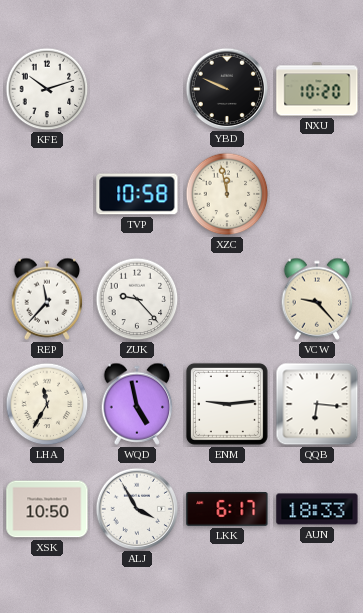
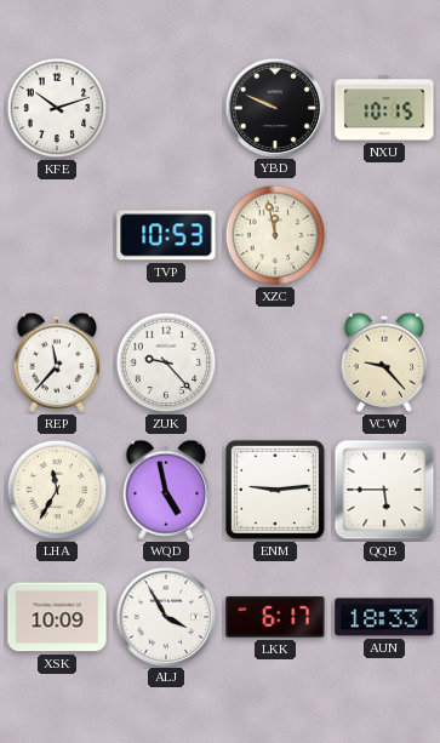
NXU: 10:20 -> 10:15
TVP: 10:58 -> 10:53
QQB: 6:16 -> 5:45
XSK: 10:50 -> 10:09
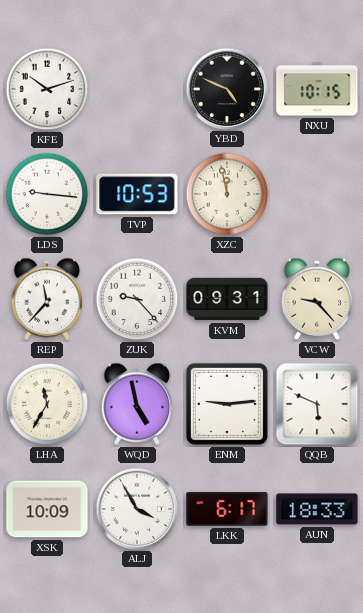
YBD: 9:49 -> 4:49
LDS: none -> 9:16
KVM: none -> 09:31
QQB: 5:45 -> 5:49
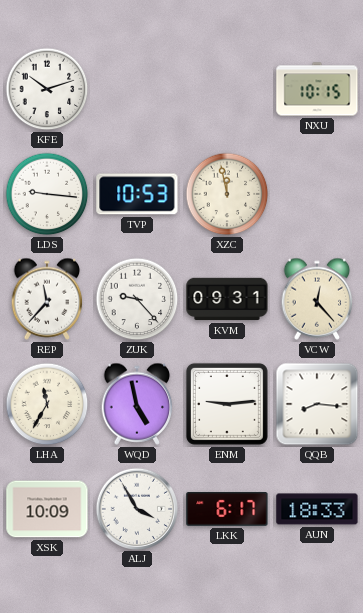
YBD: 4:49 -> none
VCW: 9:23 -> 12:23
QQB: 5:49 -> 8:16
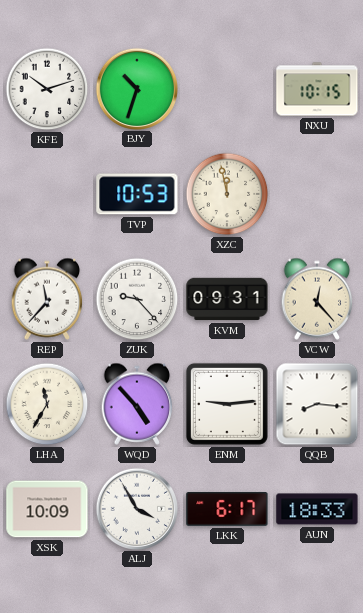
BJY: none -> 10:33
LDS: 9:16 -> none
WQD: 4:58 -> 4:53
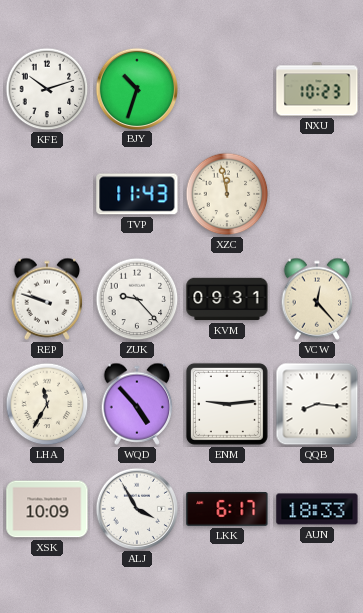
NXU: 10:15 -> 10:23
TVP: 10:53 -> 11:43
REP: 11:37 -> 9:48
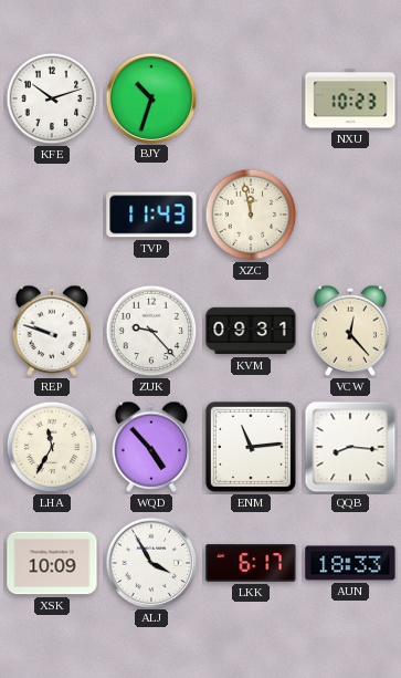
ENM: 9:14 -> 11:14
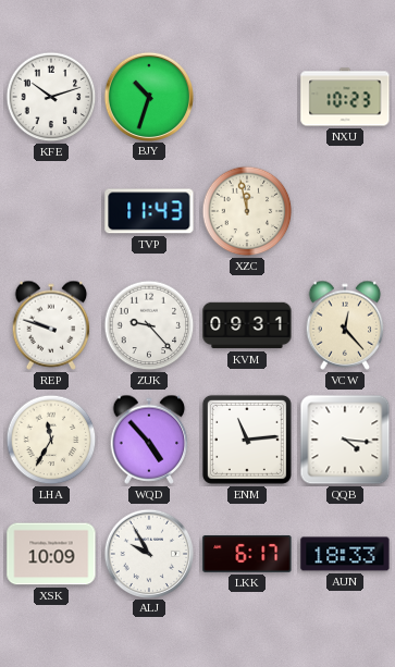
QQB: 8:16 -> 4:16
ALJ: 3:55 -> 9:55
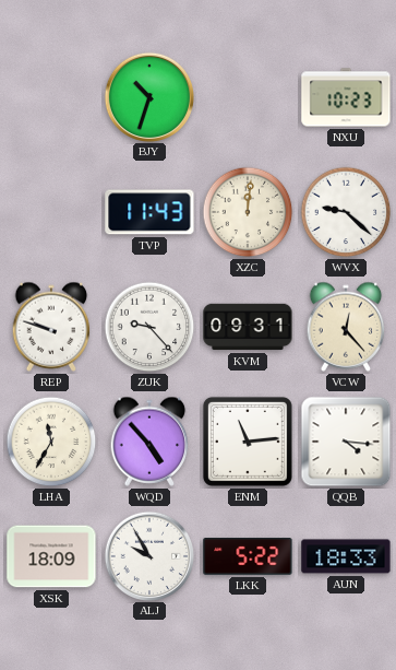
KFE: 10:12 -> none
XZC: 11:58 -> 12:01
WVX: none -> 9:22
XSK: 10:09 -> 18:09
LKK: 6:17 -> 5:22
